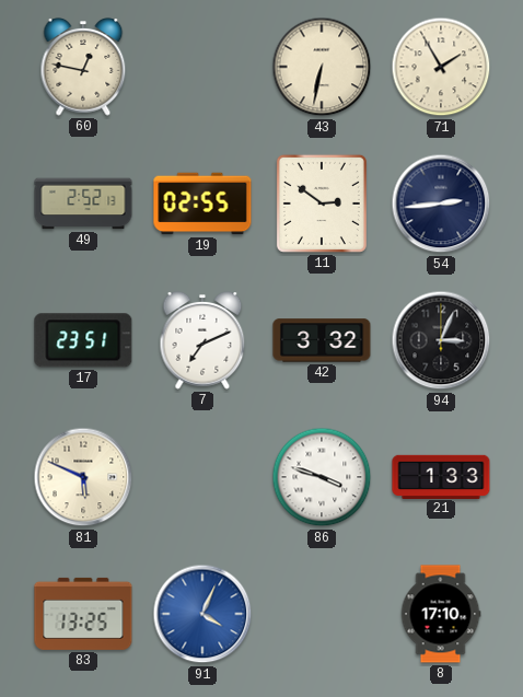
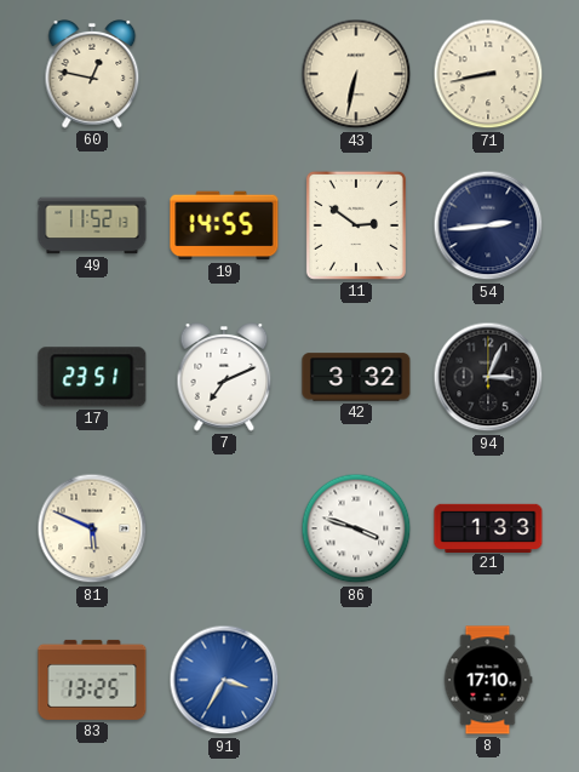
71: 1:55 -> 8:43
49: 2:52 -> 11:52
19: 02:55 -> 14:55
91: 4:04 -> 3:35
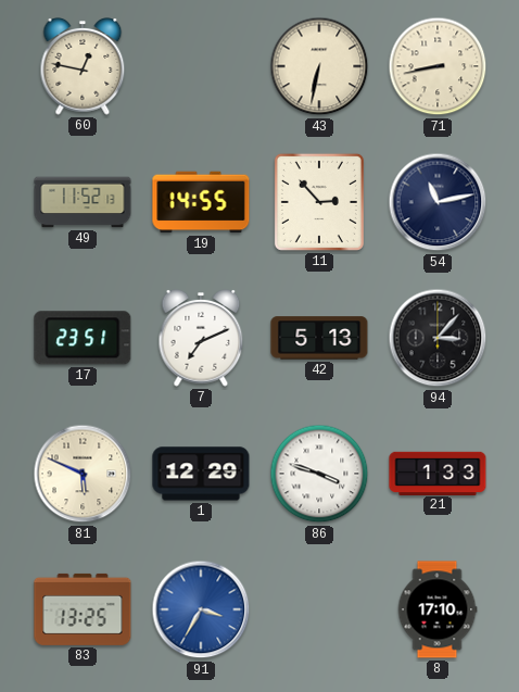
11: 2:51 -> 2:53
54: 2:44 -> 11:13
42: 3:32 -> 5:13
94: 3:04 -> 3:07
1: none -> 12:29
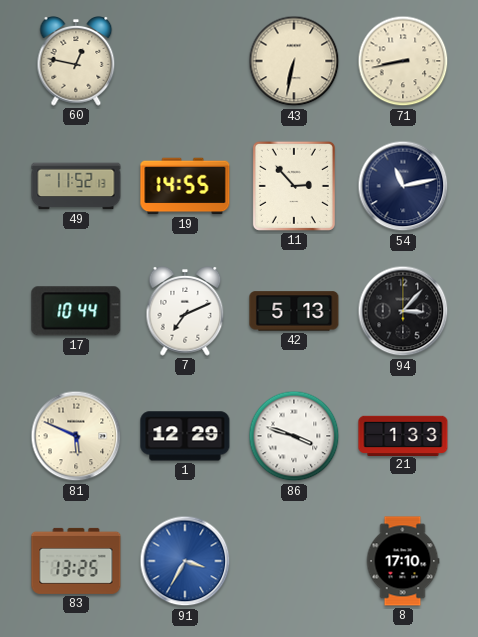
17: 23:51 -> 10:44
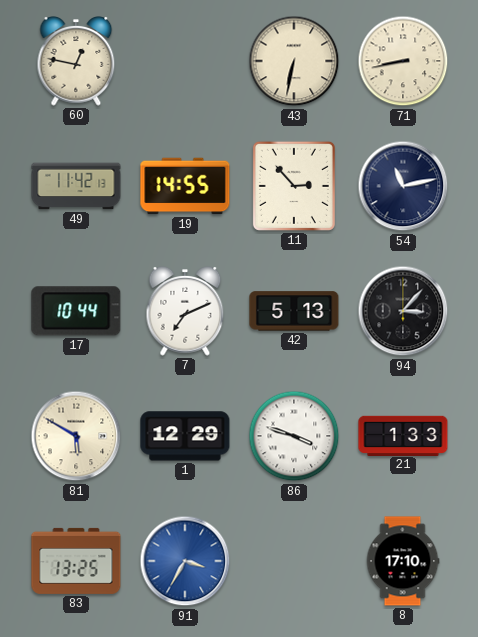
49: 11:52 -> 11:42
81: 5:49 -> 5:50
